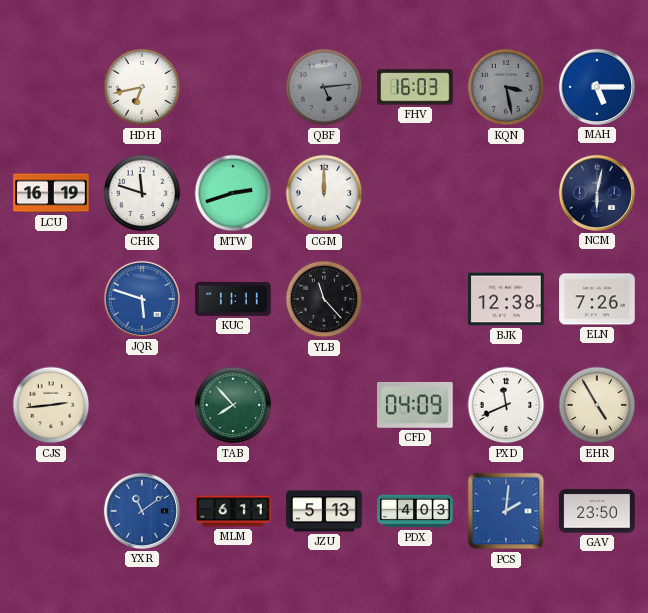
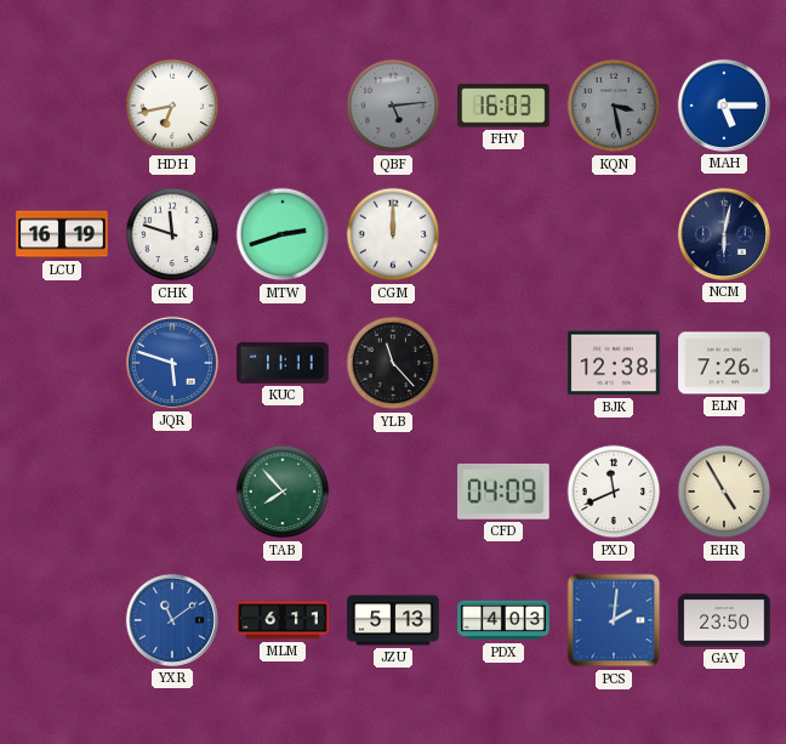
CJS: 2:44 -> none
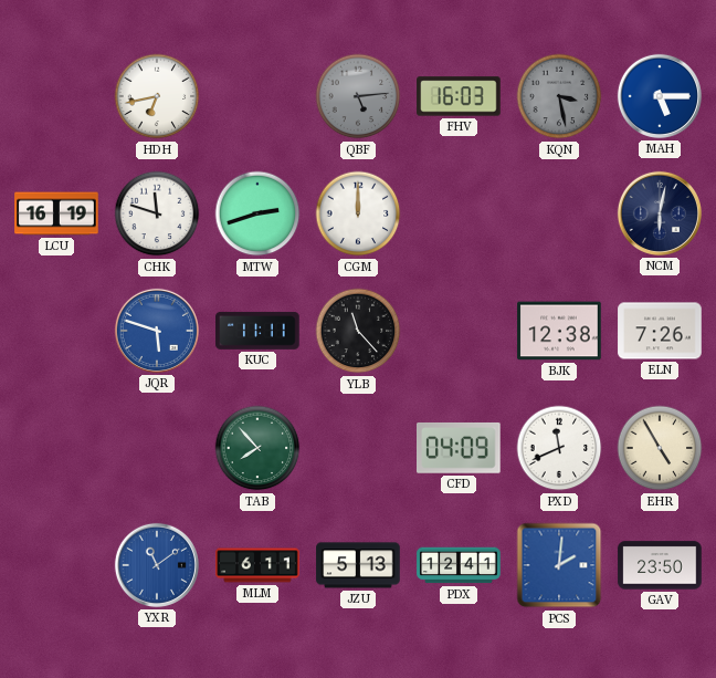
PDX: 4:03 -> 12:41
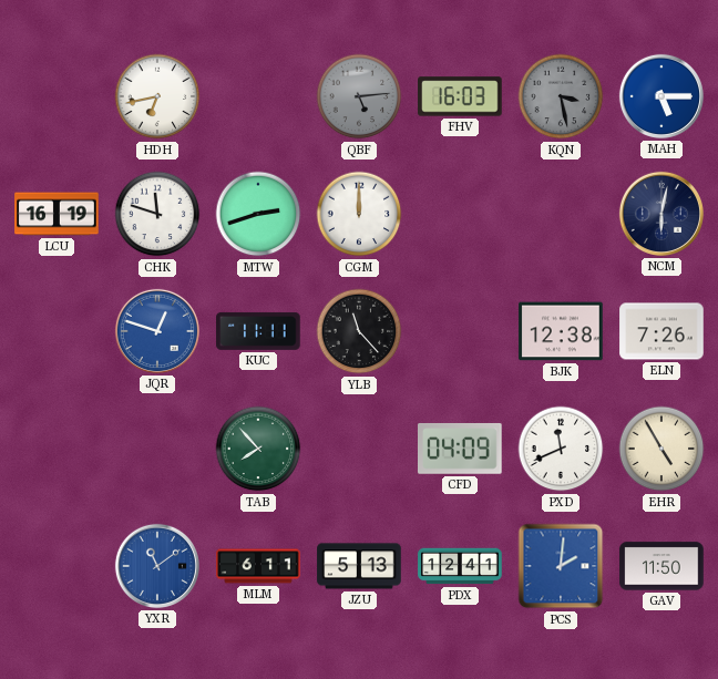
JQR: 5:48 -> 12:48
GAV: 23:50 -> 11:50
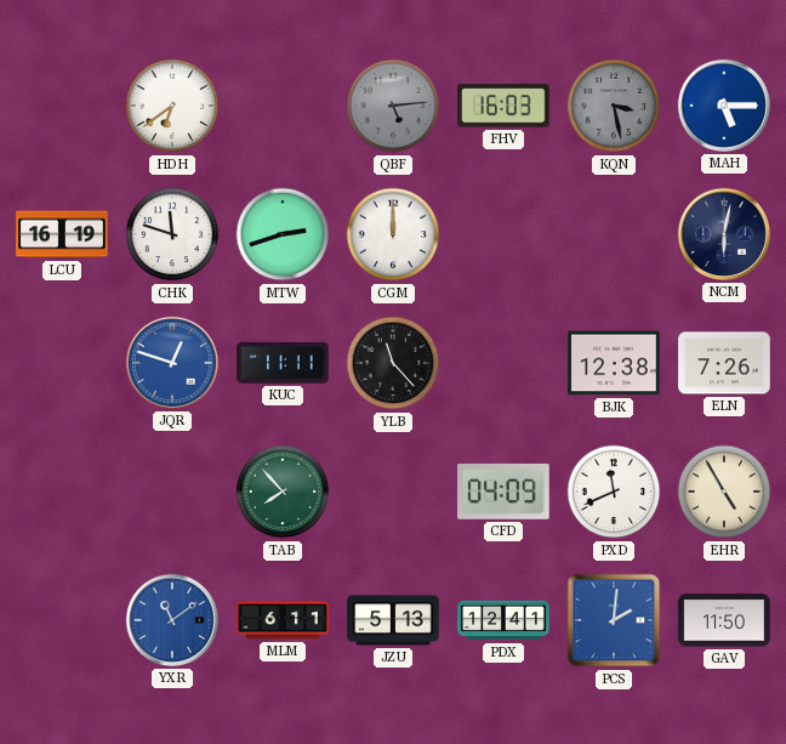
HDH: 6:43 -> 6:39
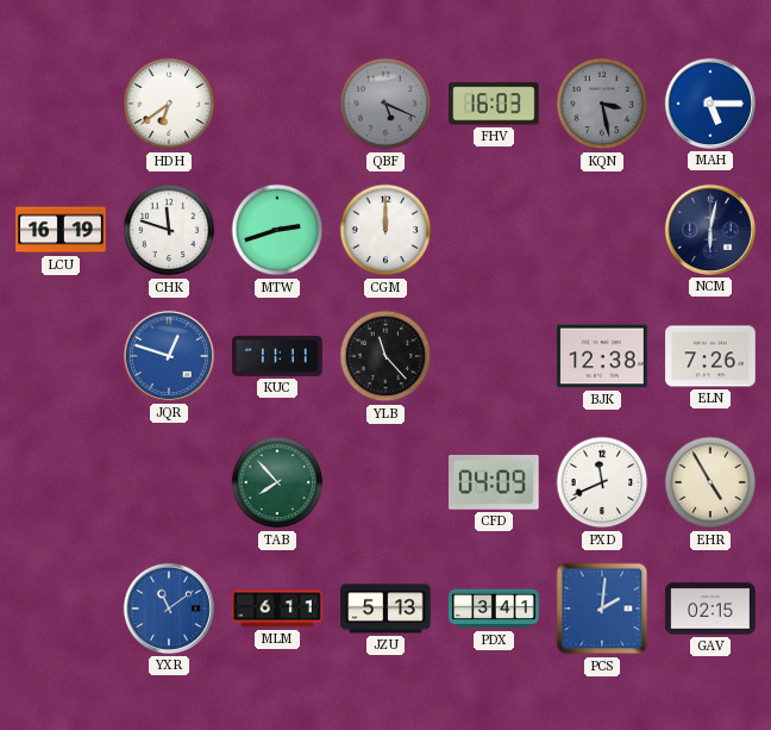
QBF: 5:14 -> 5:19
PDX: 12:41 -> 3:41
GAV: 11:50 -> 02:15
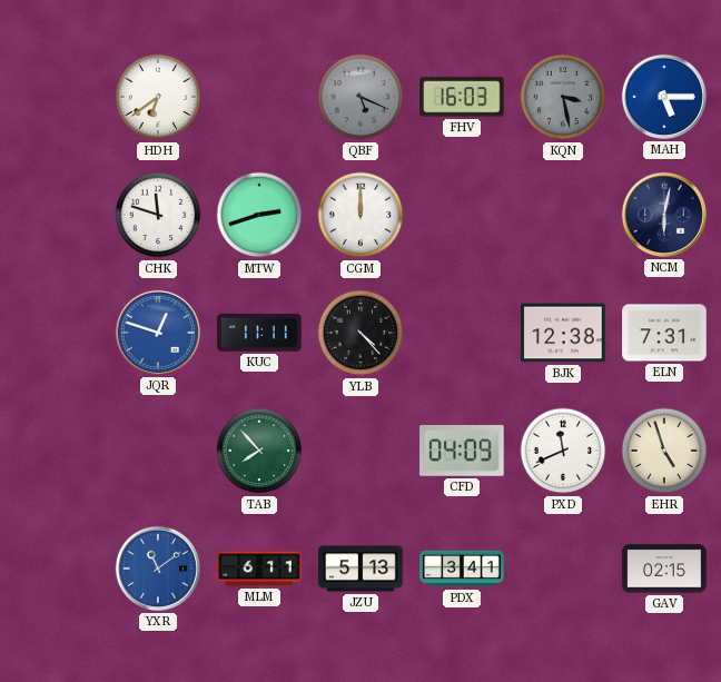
LCU: 16:19 -> none
YLB: 11:23 -> 4:23
ELN: 7:26 -> 7:31
EHR: 4:55 -> 4:57
PCS: 2:01 -> none
